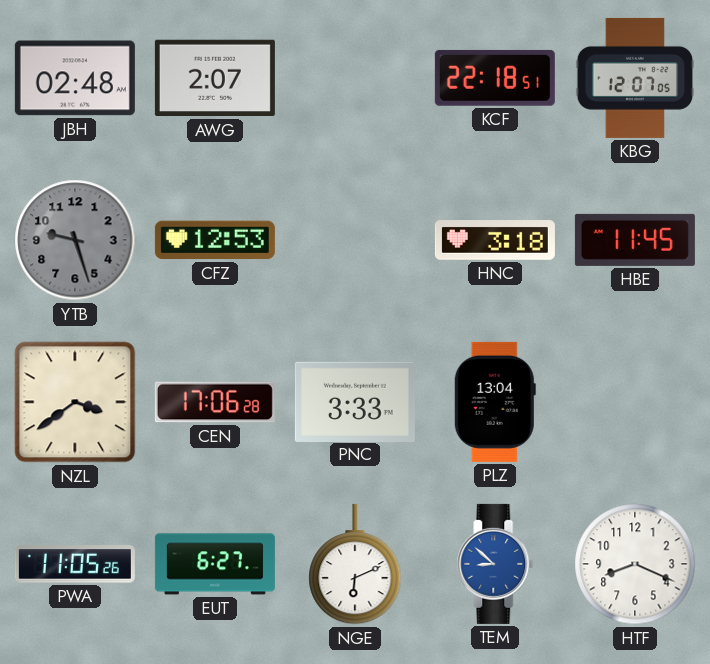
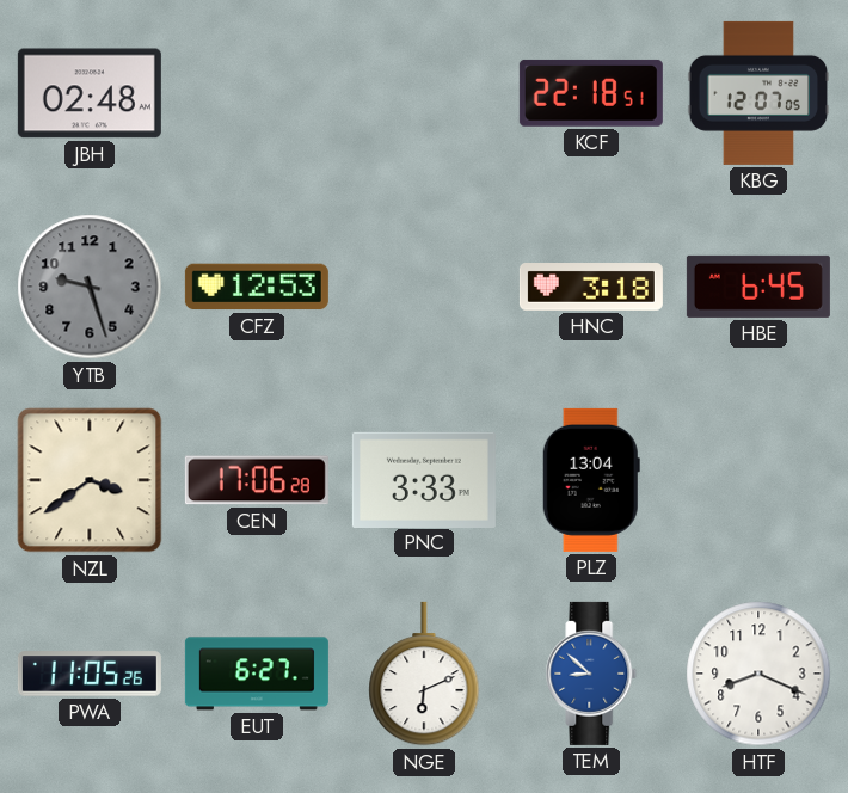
AWG: 2:07 -> none
HBE: 11:45 -> 6:45
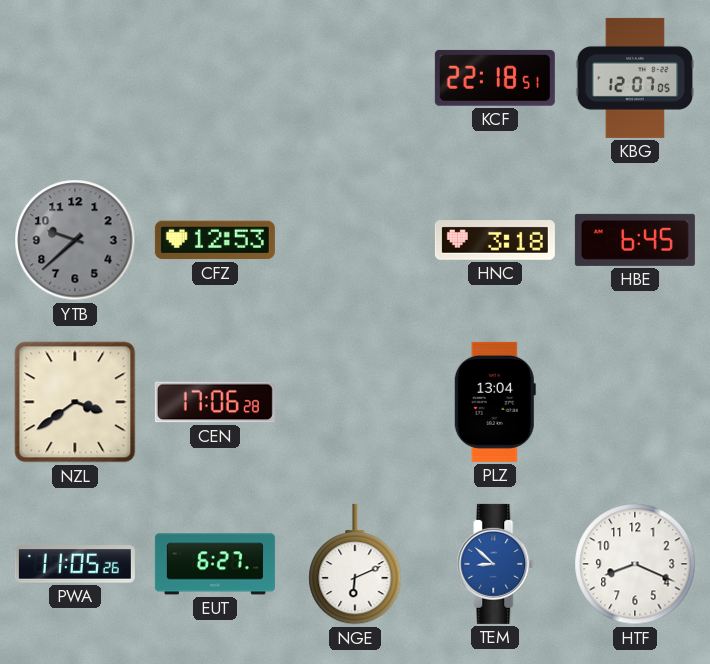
JBH: 02:48 -> none
YTB: 9:27 -> 9:38
PNC: 3:33 -> none
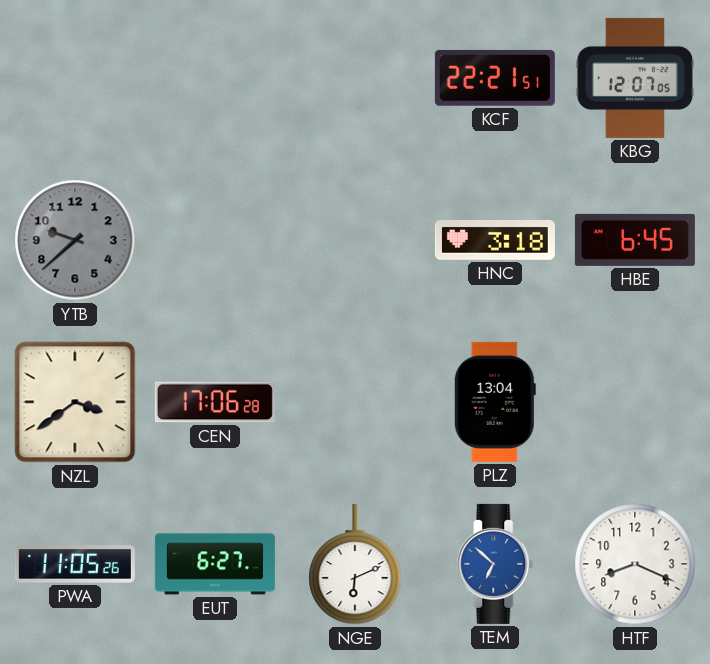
KCF: 22:18 -> 22:21
CFZ: 12:53 -> none
TEM: 8:52 -> 6:52
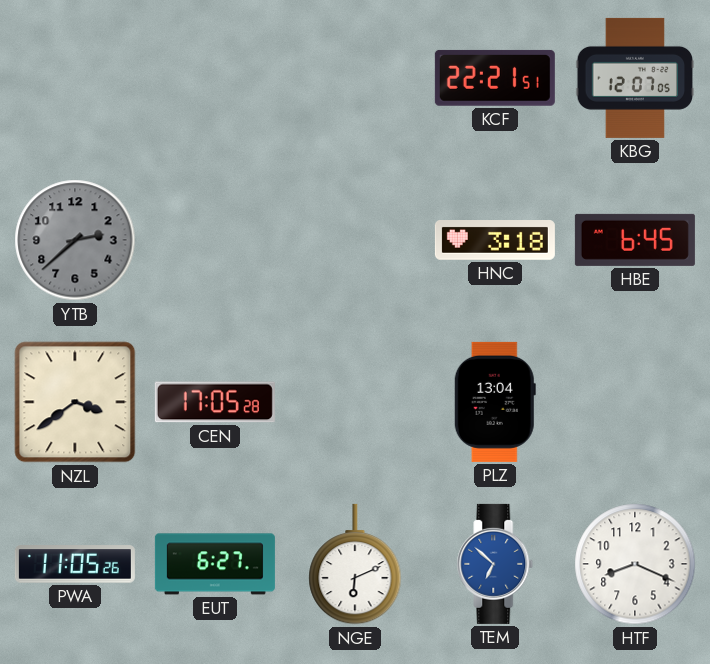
YTB: 9:38 -> 2:38
CEN: 17:06 -> 17:05
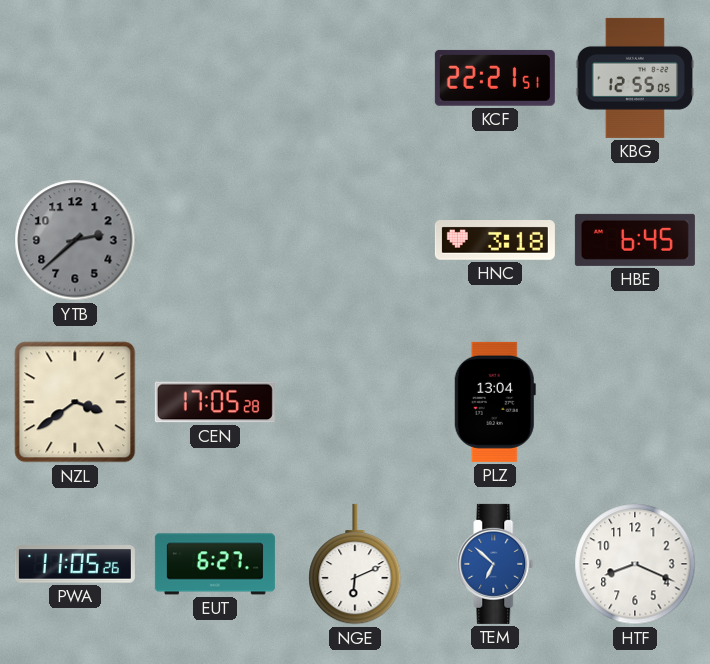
KBG: 12:07 -> 12:55
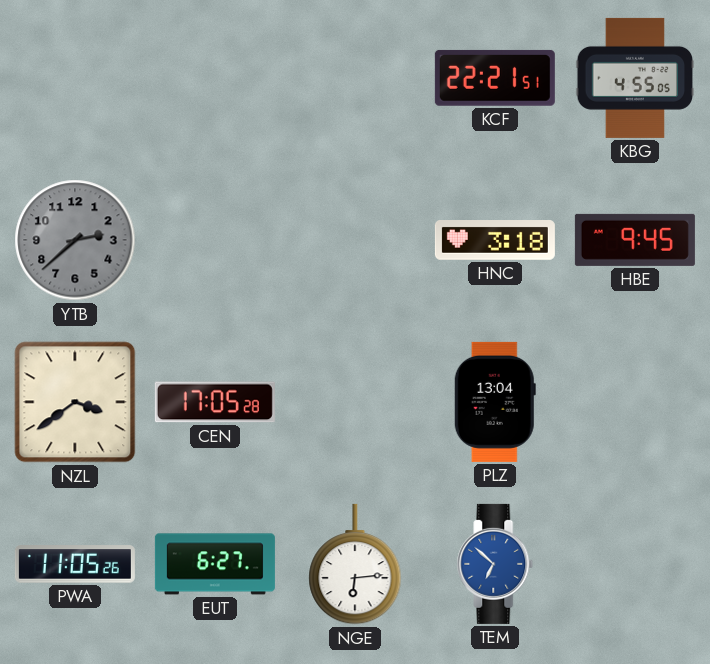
KBG: 12:55 -> 4:55
HBE: 6:45 -> 9:45
NGE: 6:11 -> 6:14
HTF: 8:19 -> none
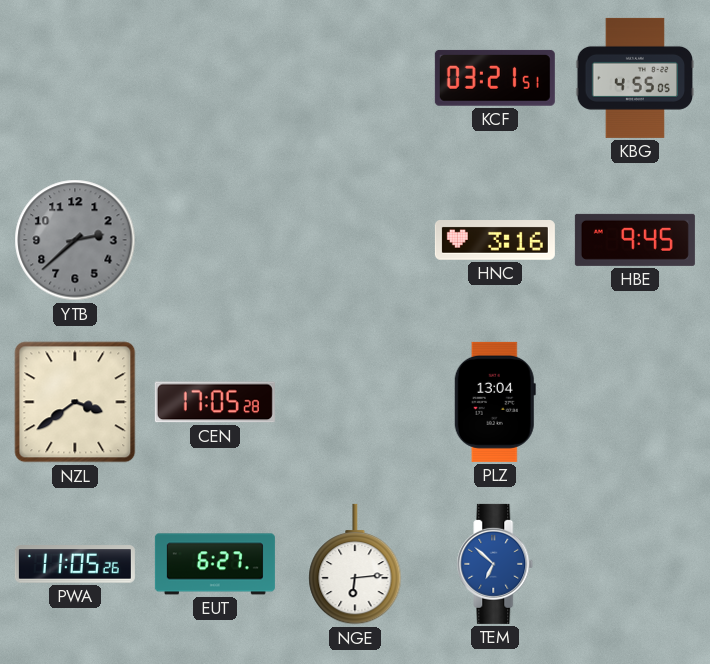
KCF: 22:21 -> 03:21
HNC: 3:18 -> 3:16
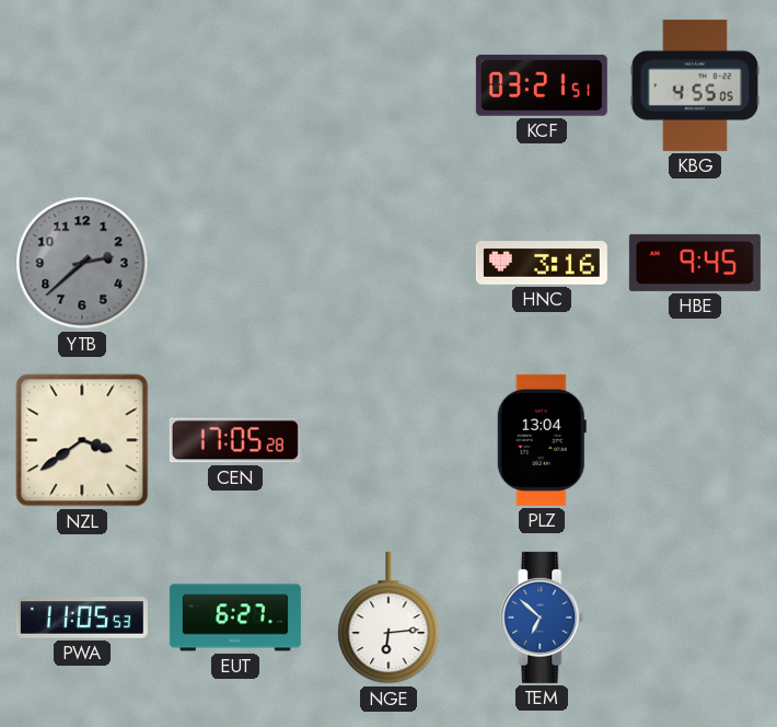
PWA: 11:05:26 -> 11:05:53
